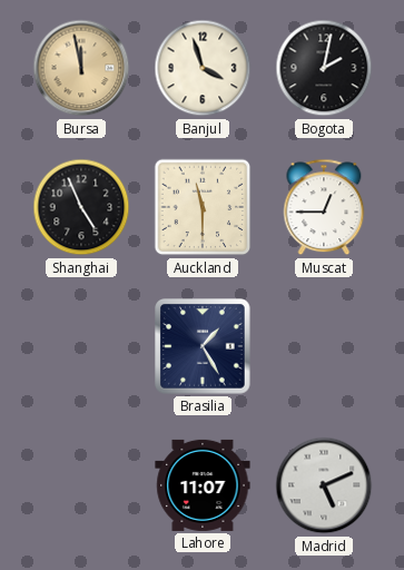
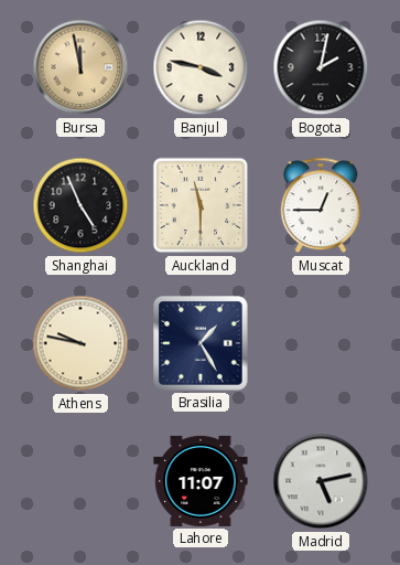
Banjul: 3:57 -> 3:47
Athens: none -> 9:47
Madrid: 5:11 -> 5:13
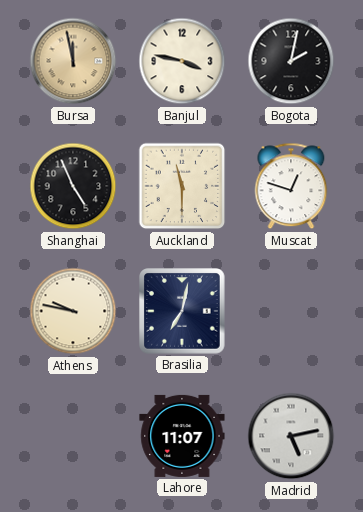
Muscat: 12:45 -> 12:48
Brasilia: 1:25 -> 7:02
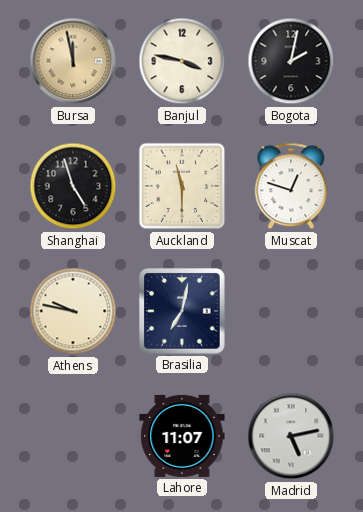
Shanghai: 4:56 -> 4:57
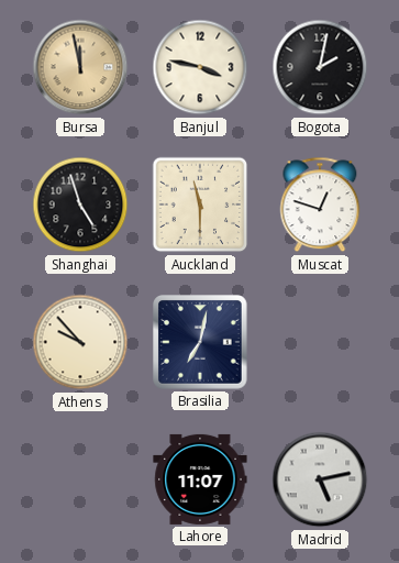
Athens: 9:47 -> 9:53
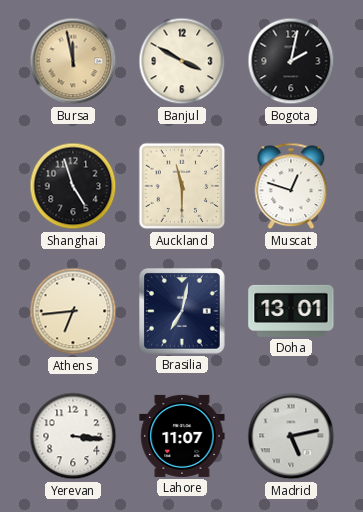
Banjul: 3:47 -> 3:50
Athens: 9:53 -> 6:44
Doha: none -> 13:01
Yerevan: none -> 3:16
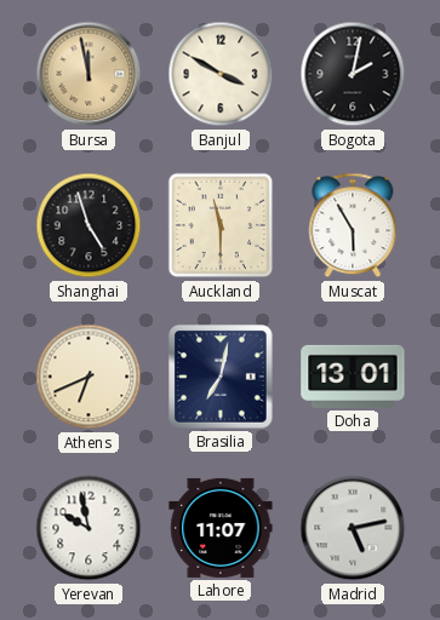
Muscat: 12:48 -> 5:55
Athens: 6:44 -> 6:41
Yerevan: 3:16 -> 9:58
